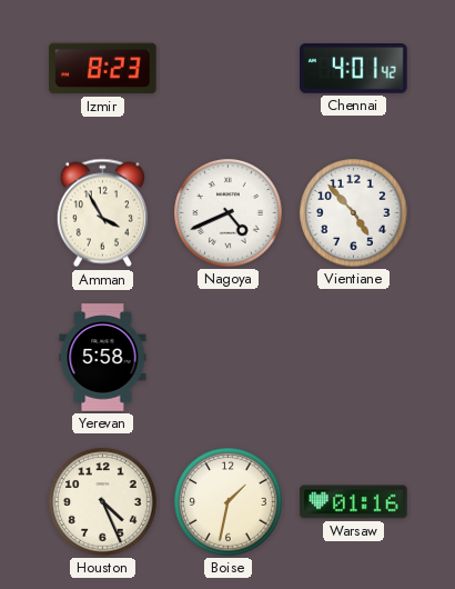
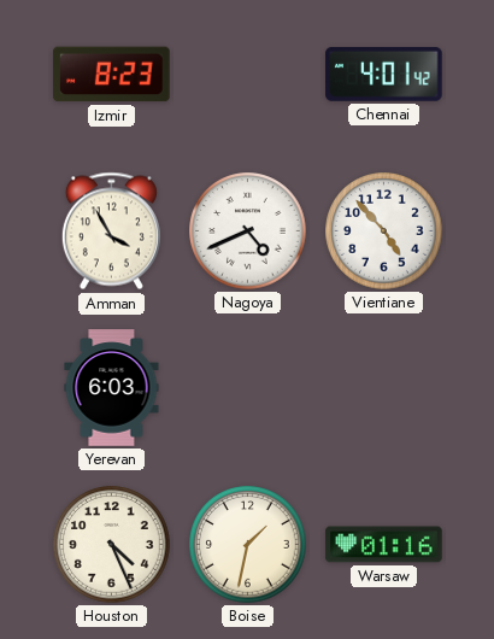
Yerevan: 5:58 -> 6:03
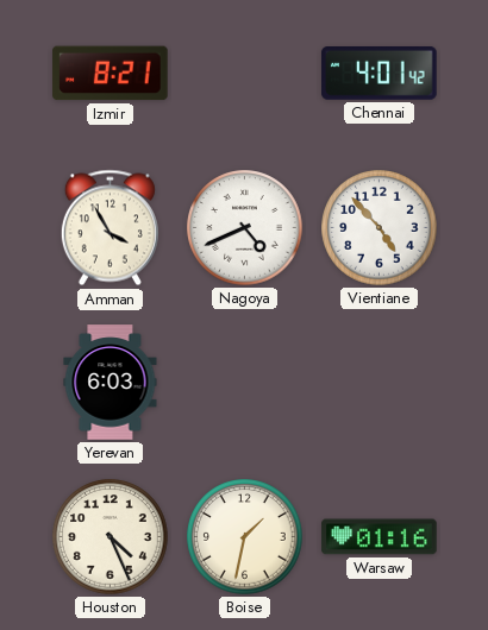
Izmir: 8:23 -> 8:21
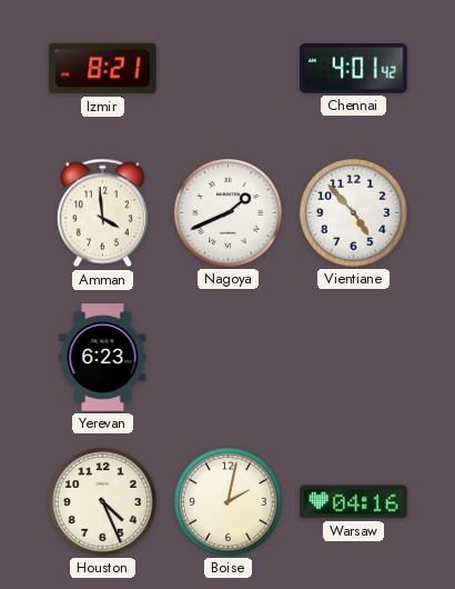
Amman: 3:55 -> 3:59
Nagoya: 4:41 -> 1:41
Yerevan: 6:03 -> 6:23
Boise: 1:32 -> 2:02
Warsaw: 01:16 -> 04:16
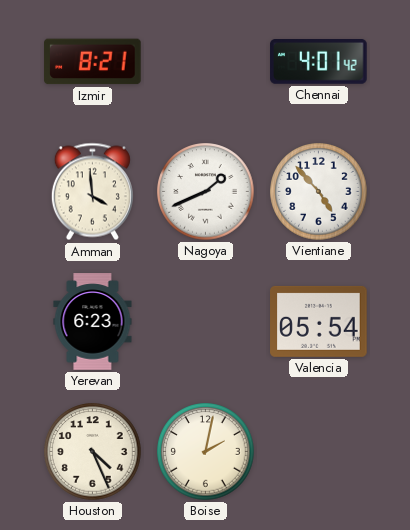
Valencia: none -> 05:54
Warsaw: 04:16 -> none
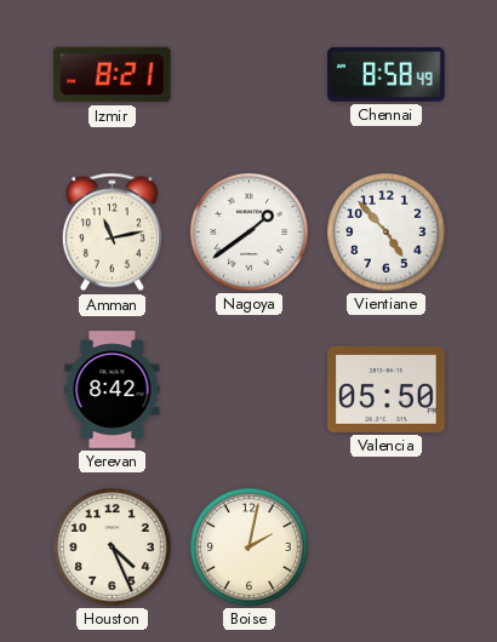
Chennai: 4:01 -> 8:58
Amman: 3:59 -> 11:13
Nagoya: 1:41 -> 1:39
Yerevan: 6:23 -> 8:42
Valencia: 05:54 -> 05:50
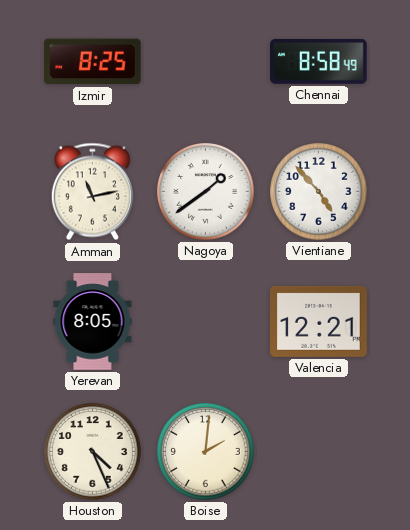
Izmir: 8:21 -> 8:25
Yerevan: 8:42 -> 8:05
Valencia: 05:50 -> 12:21
Boise: 2:02 -> 2:01
